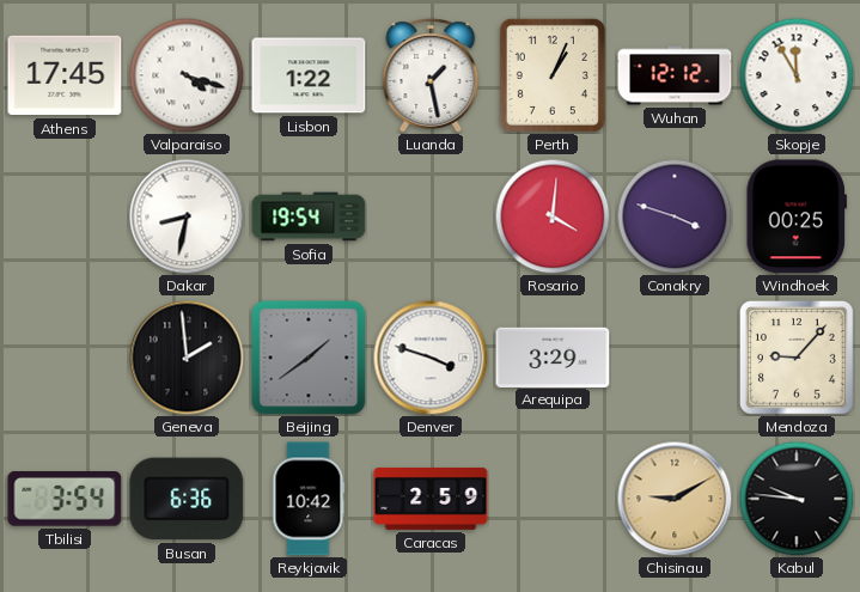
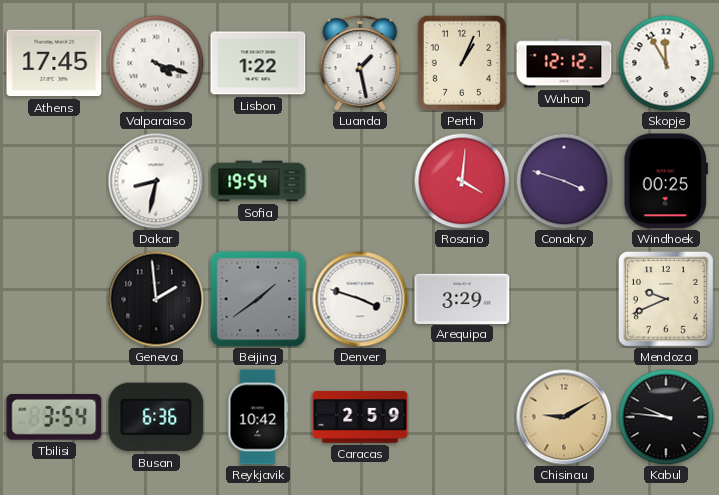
Mendoza: 9:07 -> 9:41
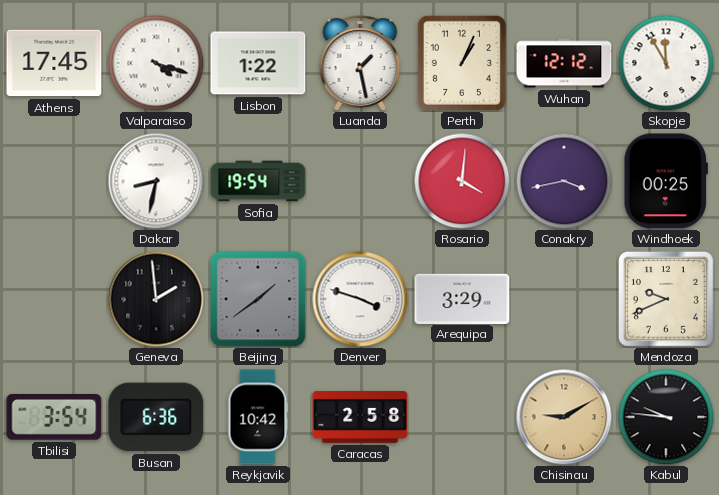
Conakry: 3:48 -> 3:43
Caracas: 2:59 -> 2:58
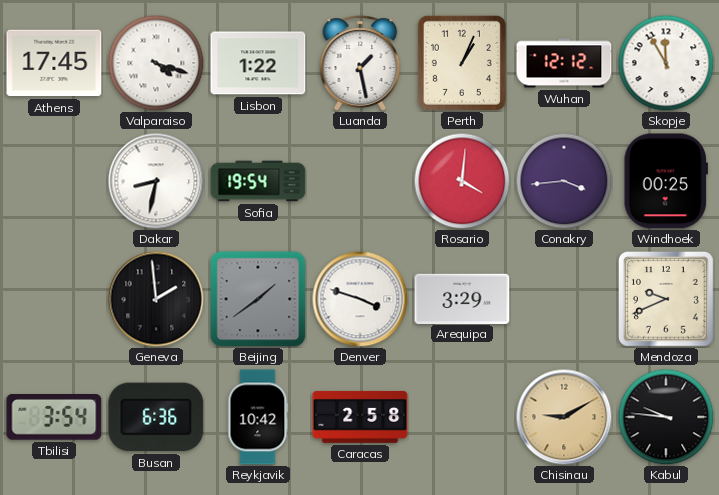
Conakry: 3:43 -> 3:44
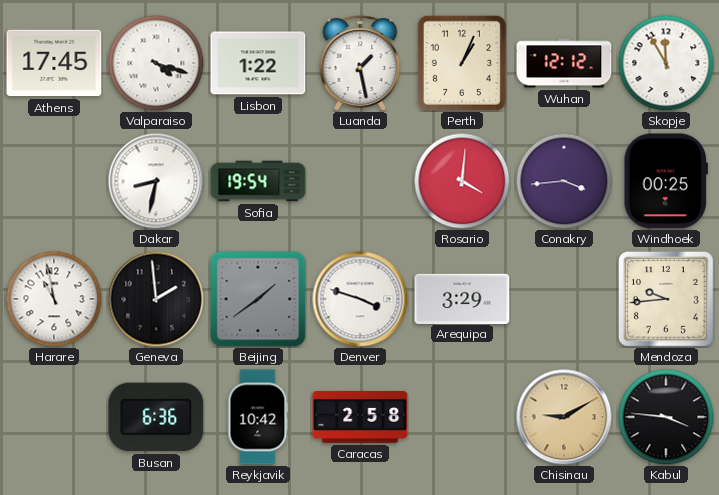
Harare: none -> 10:58
Mendoza: 9:41 -> 9:44
Tbilisi: 3:54 -> none
Kabul: 9:46 -> 3:46
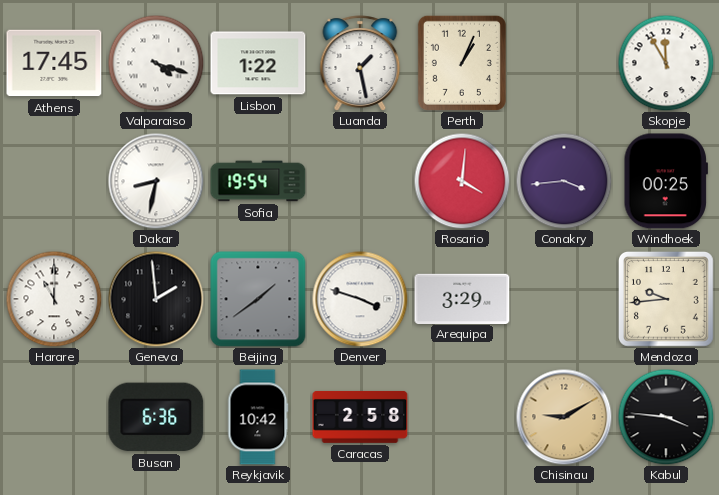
Wuhan: 12:12 -> none
Harare: 10:58 -> 11:00
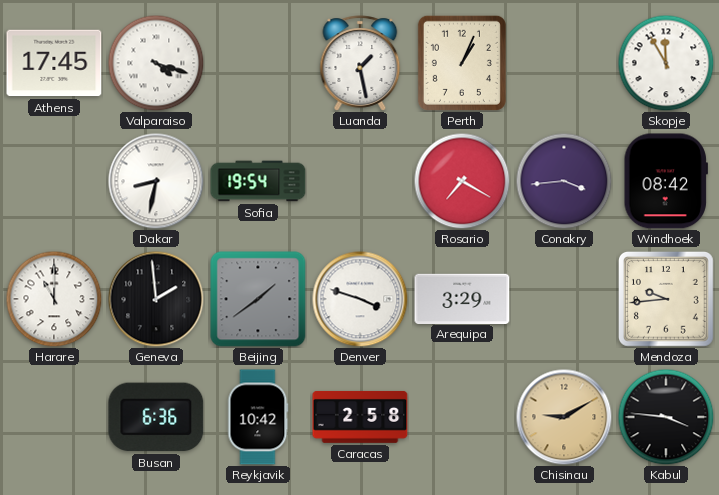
Lisbon: 1:22 -> none
Rosario: 4:01 -> 7:20
Windhoek: 00:25 -> 08:42
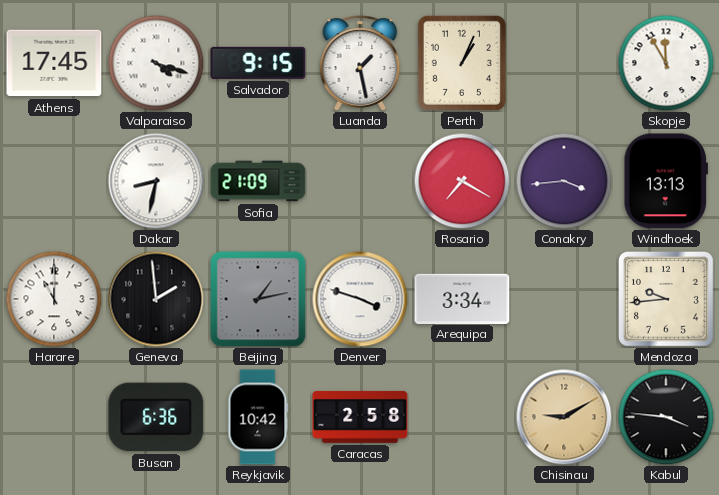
Salvador: none -> 9:15
Sofia: 19:54 -> 21:09
Windhoek: 08:42 -> 13:13
Beijing: 1:39 -> 1:13
Arequipa: 3:29 -> 3:34
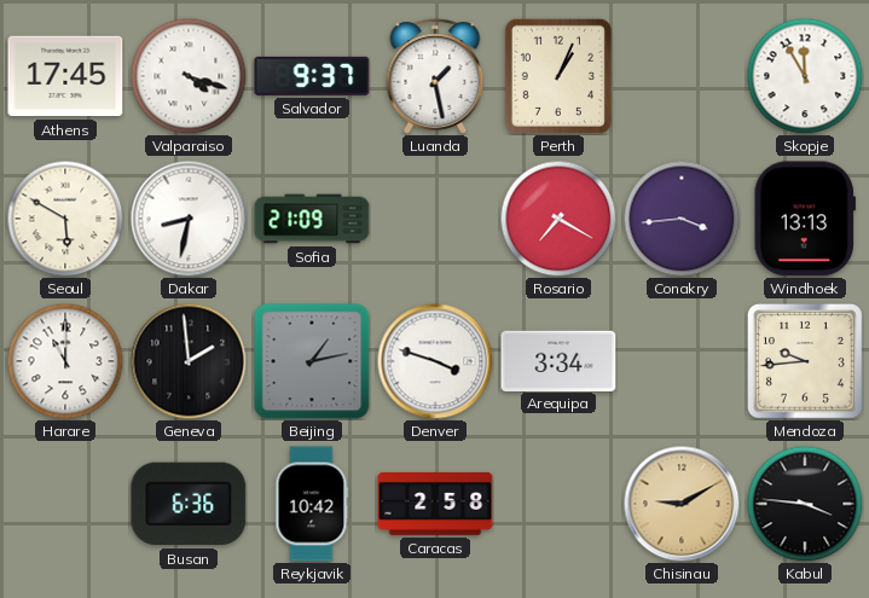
Salvador: 9:15 -> 9:37
Seoul: none -> 5:50
